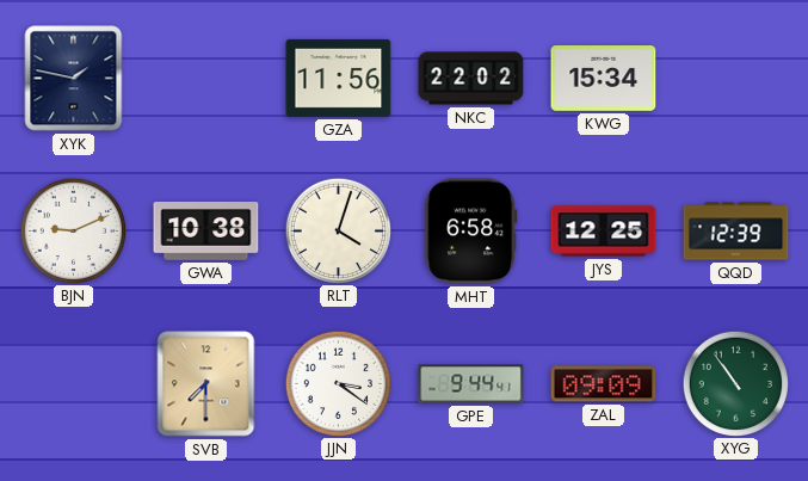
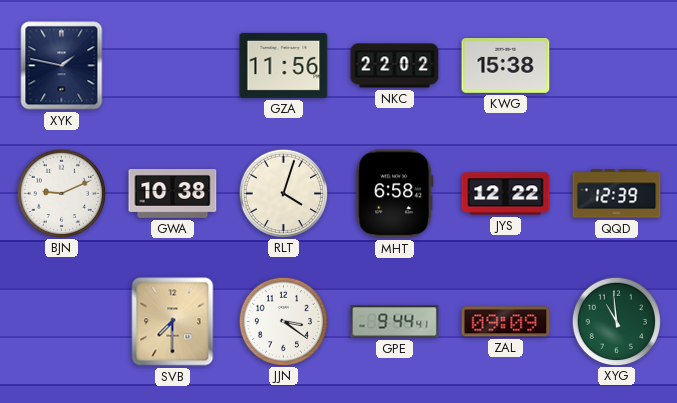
KWG: 15:34 -> 15:38
JYS: 12:25 -> 12:22
XYG: 10:54 -> 10:59
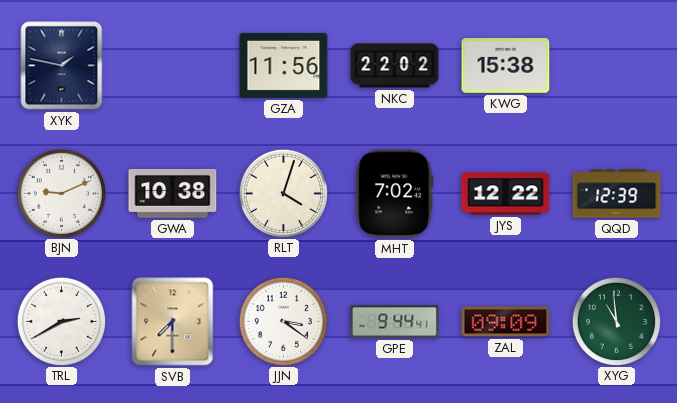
MHT: 6:58 -> 7:02
TRL: none -> 2:40
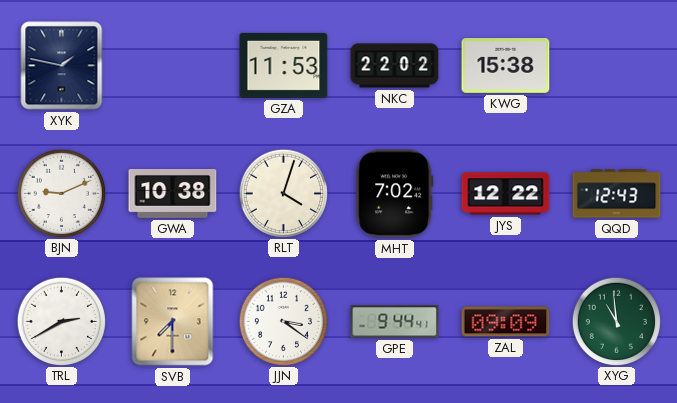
GZA: 11:56 -> 11:53
QQD: 12:39 -> 12:43
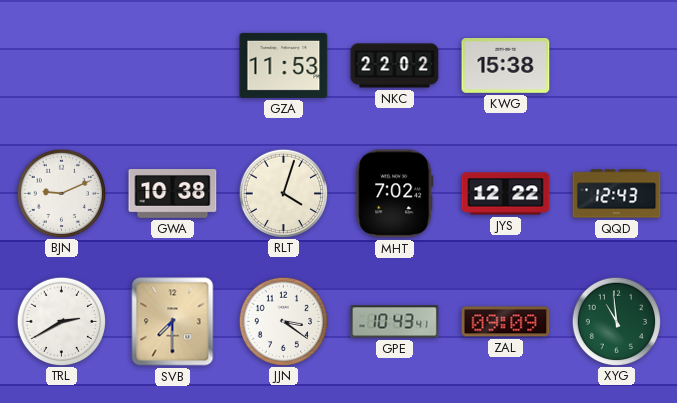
XYK: 1:47 -> none
GPE: 9:44 -> 10:43
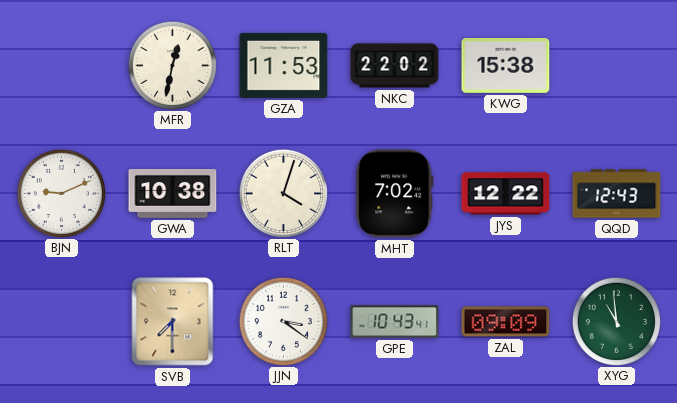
MFR: none -> 12:32
TRL: 2:40 -> none
